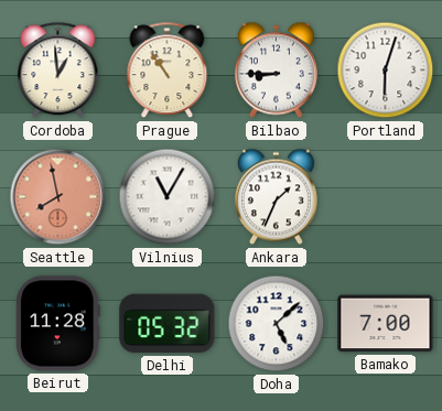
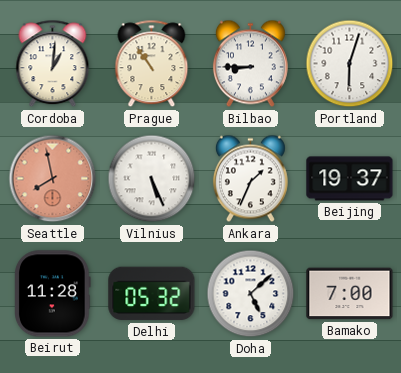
Cordoba: 12:59 -> 1:01
Vilnius: 11:05 -> 5:26
Beijing: none -> 19:37
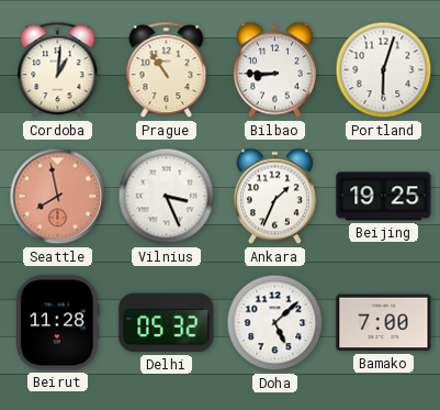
Vilnius: 5:26 -> 3:26
Beijing: 19:37 -> 19:25
